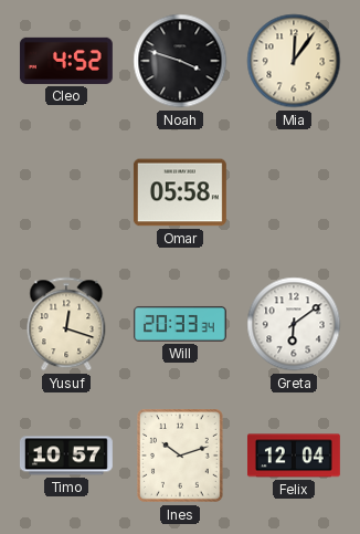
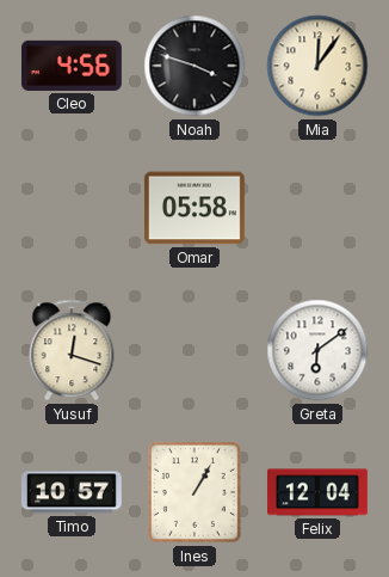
Cleo: 4:52 -> 4:56
Will: 20:33 -> none
Ines: 10:12 -> 1:05
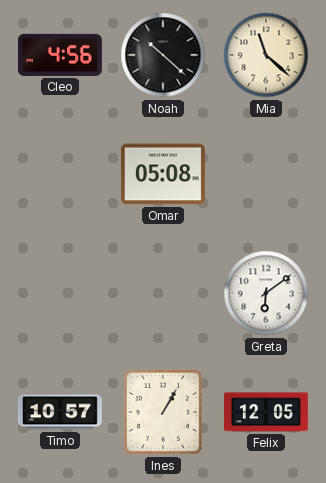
Noah: 3:48 -> 10:22
Mia: 12:06 -> 11:22
Omar: 05:58 -> 05:08
Yusuf: 12:18 -> none
Felix: 12:04 -> 12:05
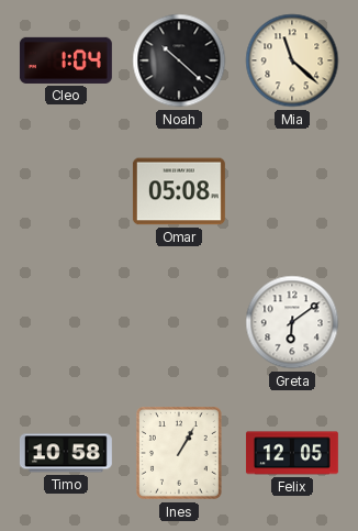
Cleo: 4:56 -> 1:04
Timo: 10:57 -> 10:58
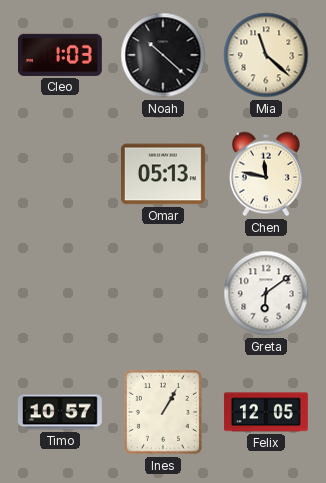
Cleo: 1:04 -> 1:03
Omar: 05:08 -> 05:13
Chen: none -> 11:47
Timo: 10:58 -> 10:57
